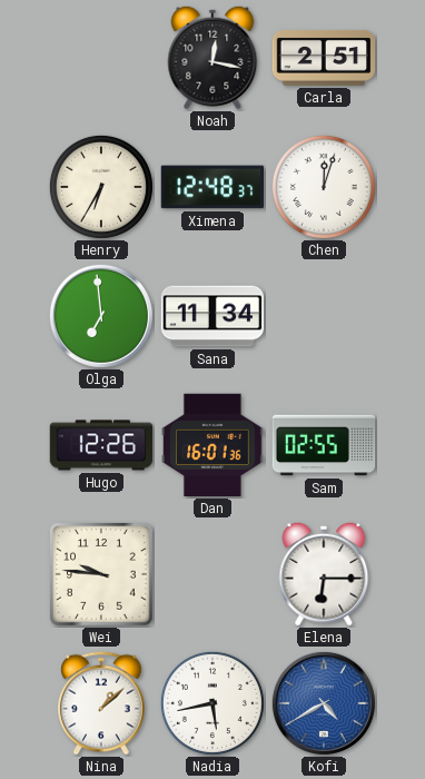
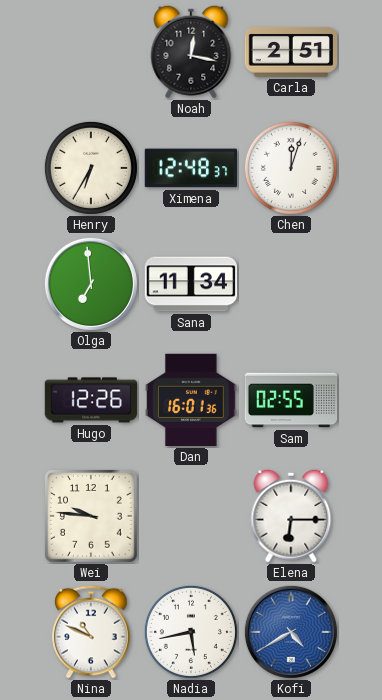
Nina: 1:08 -> 10:49
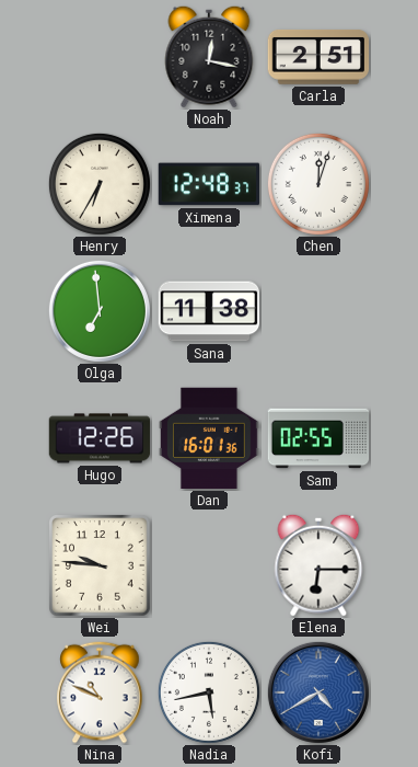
Sana: 11:34 -> 11:38
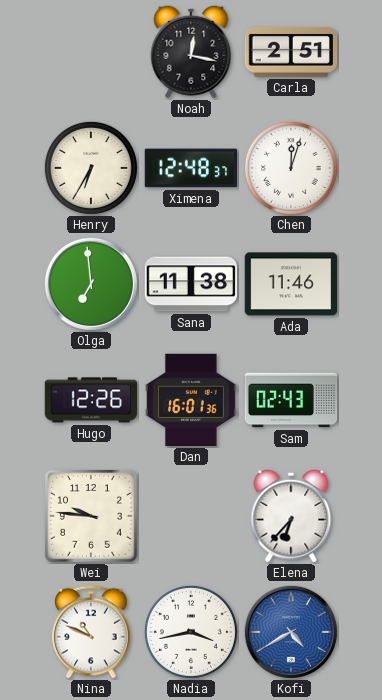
Ada: none -> 11:46
Sam: 02:55 -> 02:43
Elena: 6:15 -> 6:37
Nadia: 5:43 -> 3:43
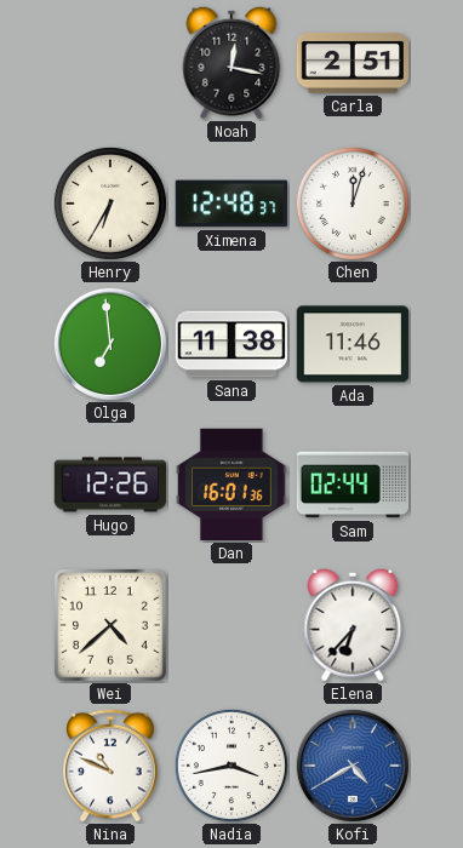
Sam: 02:43 -> 02:44
Wei: 9:46 -> 4:38
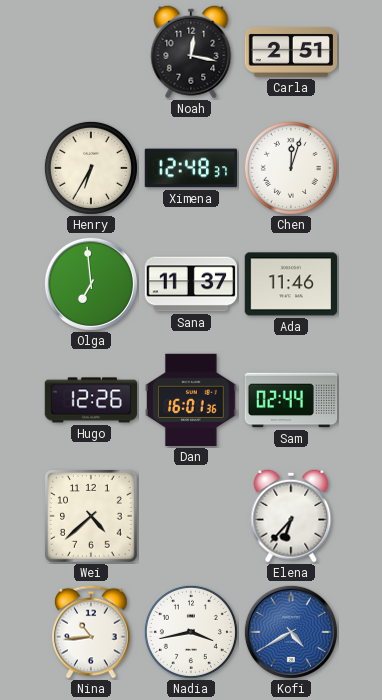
Sana: 11:38 -> 11:37
Nina: 10:49 -> 10:44
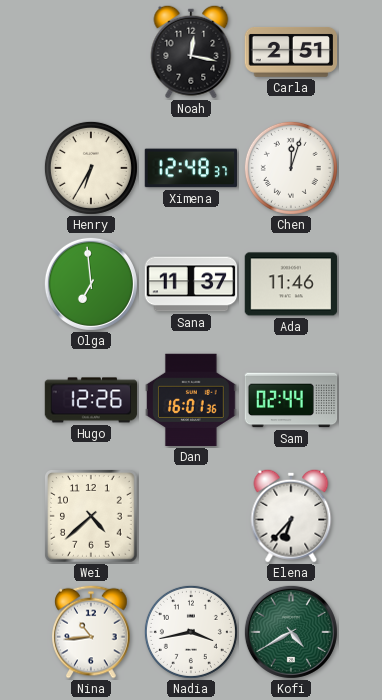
Kofi dial: blue -> green
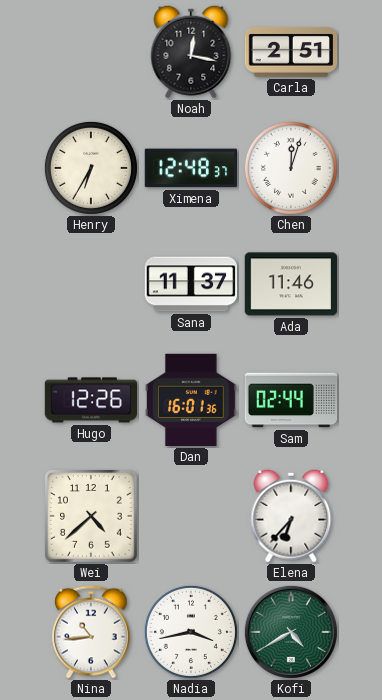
Olga: 6:59 -> none
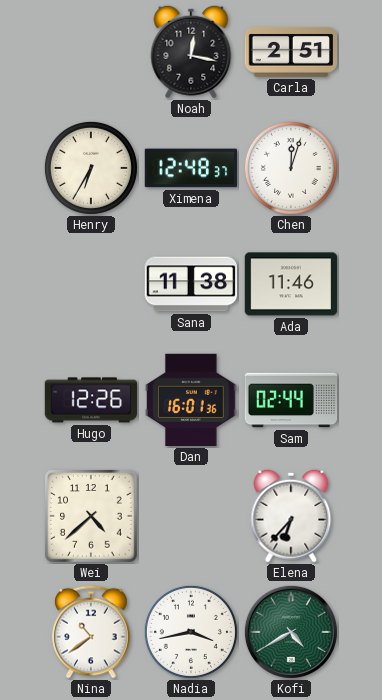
Sana: 11:37 -> 11:38
Nina: 10:44 -> 10:39
